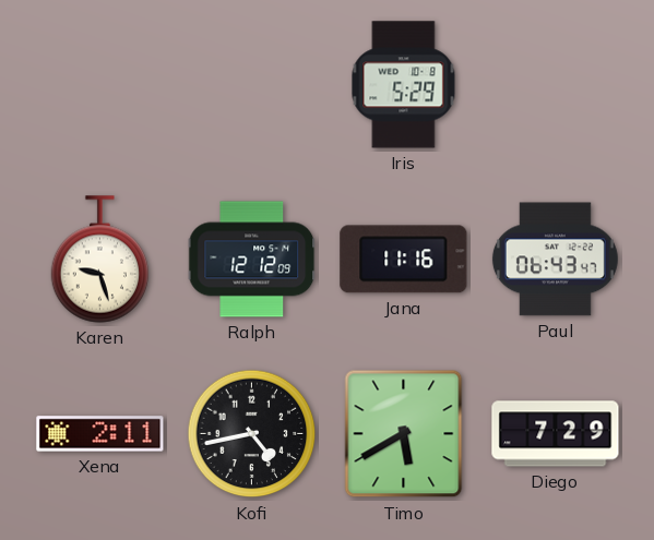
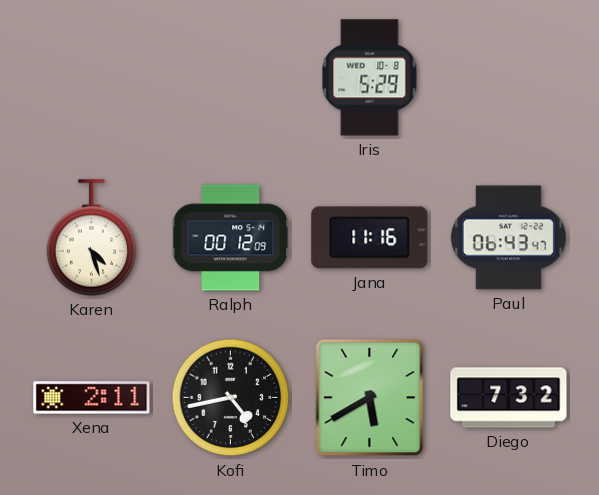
Karen: 9:27 -> 4:27
Ralph: 12:12 -> 00:12
Diego: 7:29 -> 7:32
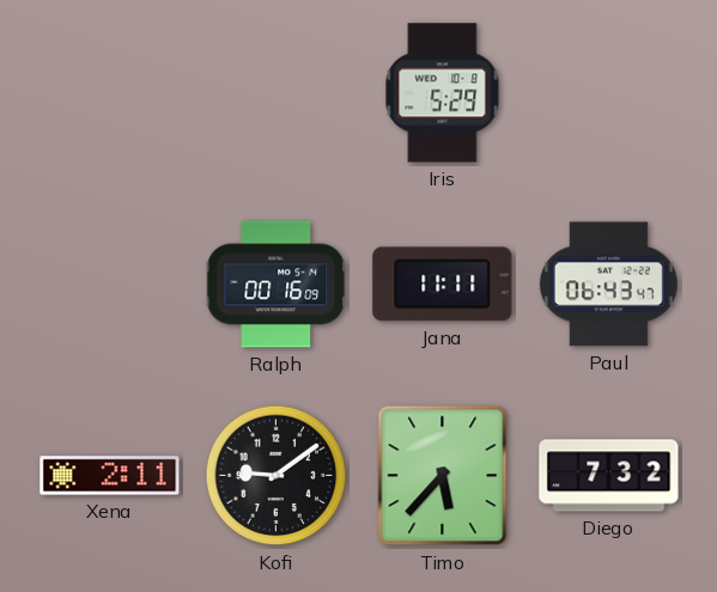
Karen: 4:27 -> none
Ralph: 00:12 -> 00:16
Jana: 11:16 -> 11:11
Kofi: 4:43 -> 9:09
Timo: 5:40 -> 5:37
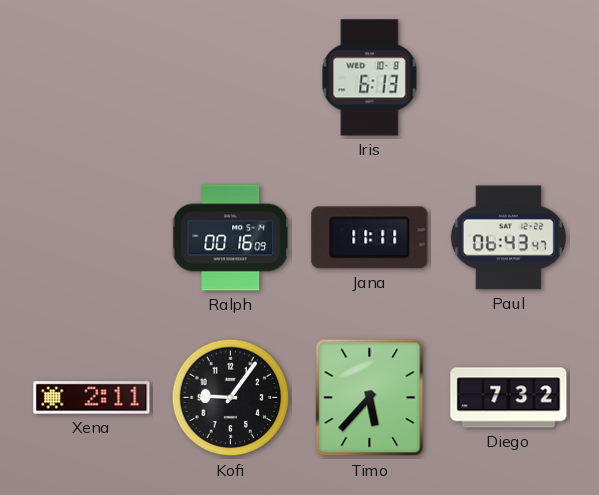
Iris: 5:29 -> 6:13
Kofi: 9:09 -> 9:06
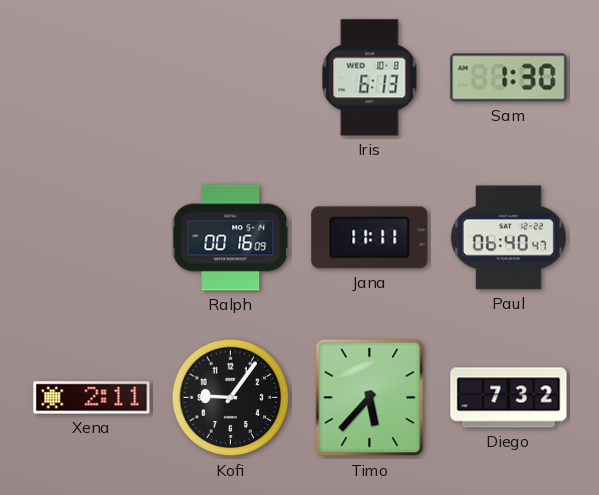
Sam: none -> 1:30
Paul: 06:43 -> 06:40
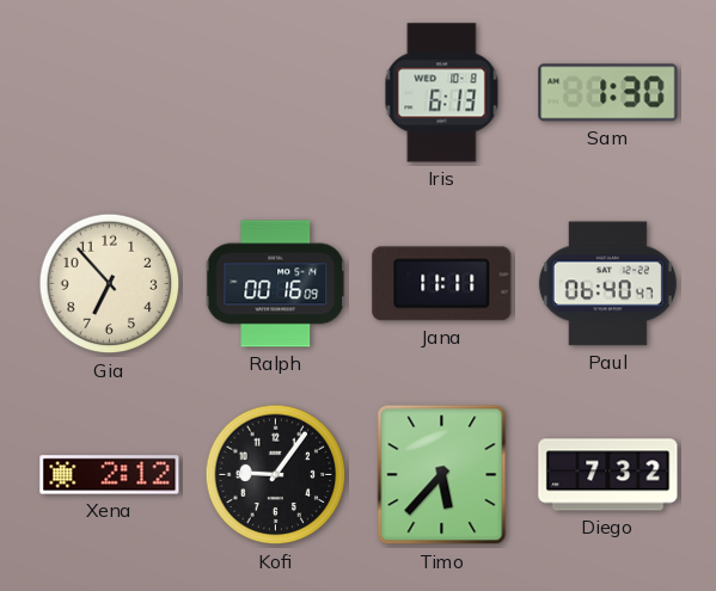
Gia: none -> 6:53
Xena: 2:11 -> 2:12
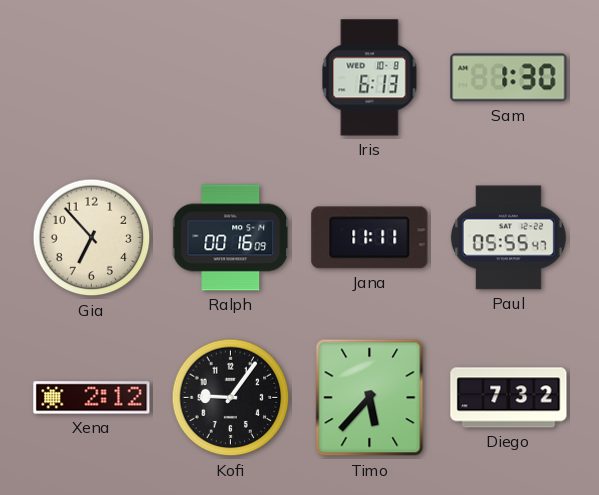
Paul: 06:40 -> 05:55
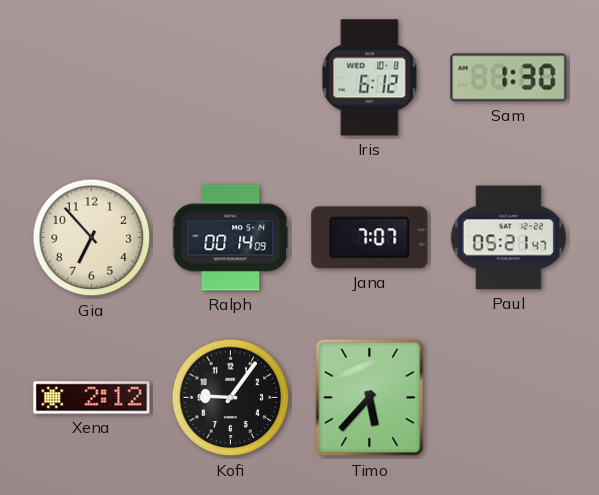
Iris: 6:13 -> 6:12
Ralph: 00:16 -> 00:14
Jana: 11:11 -> 7:07
Paul: 05:55 -> 05:21
Diego: 7:32 -> none
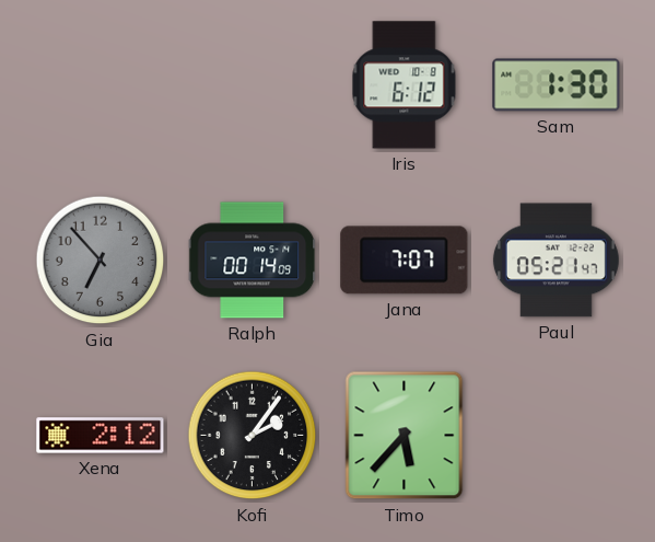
Gia dial: cream -> grey
Kofi: 9:06 -> 2:06
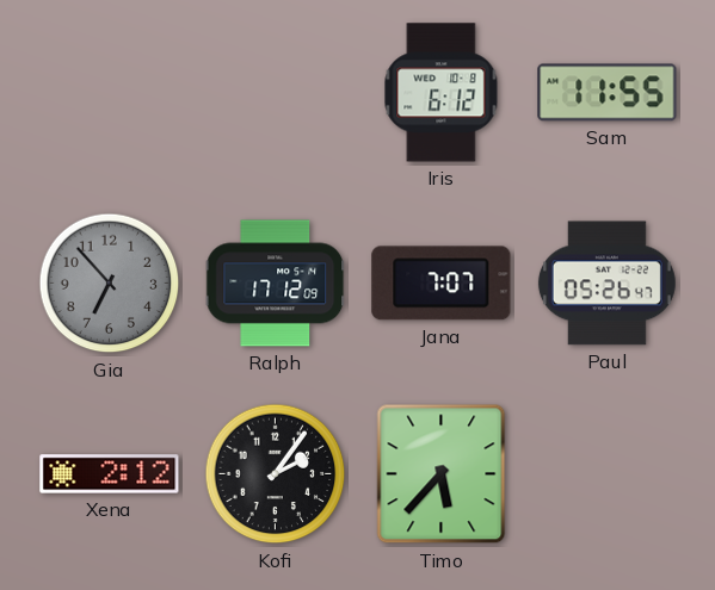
Sam: 1:30 -> 11:55
Ralph: 00:14 -> 17:12
Paul: 05:21 -> 05:26
